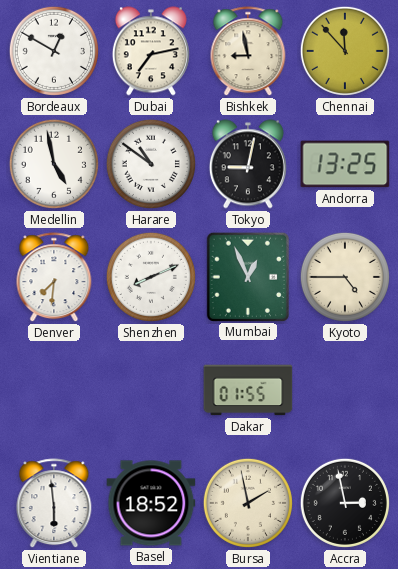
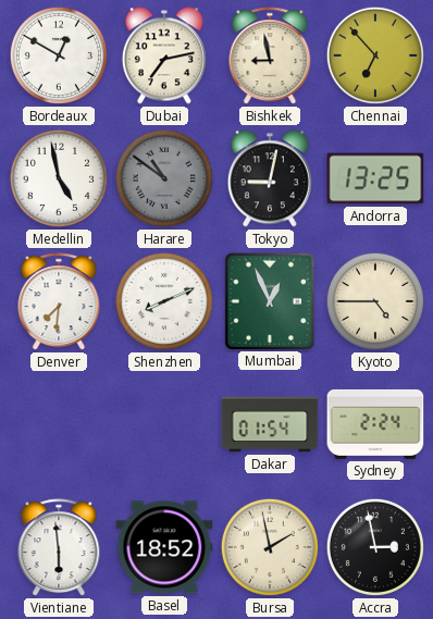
Chennai: 11:53 -> 6:53
Harare dial: white -> grey
Dakar: 01:55 -> 01:54
Sydney: none -> 2:24
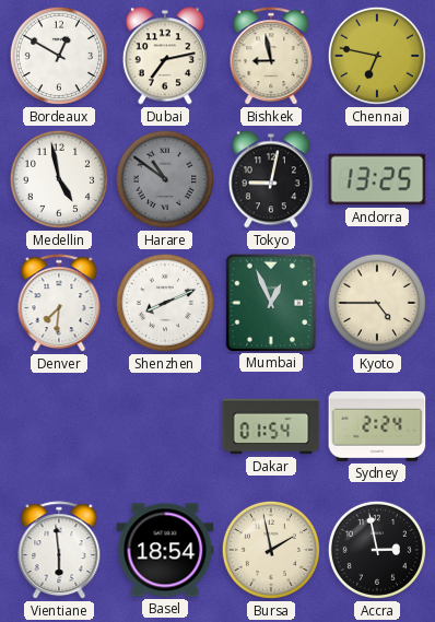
Chennai: 6:53 -> 6:47
Basel: 18:52 -> 18:54
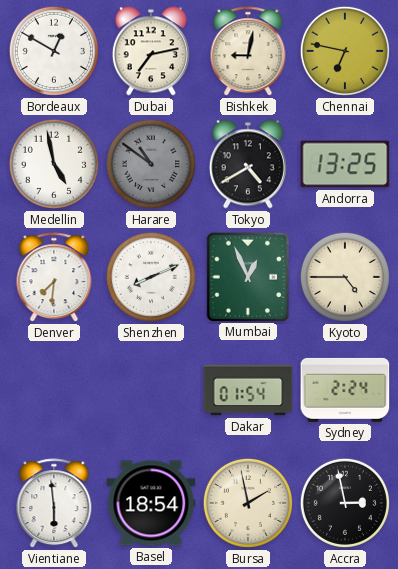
Bishkek: 8:58 -> 9:02
Tokyo: 9:02 -> 4:40
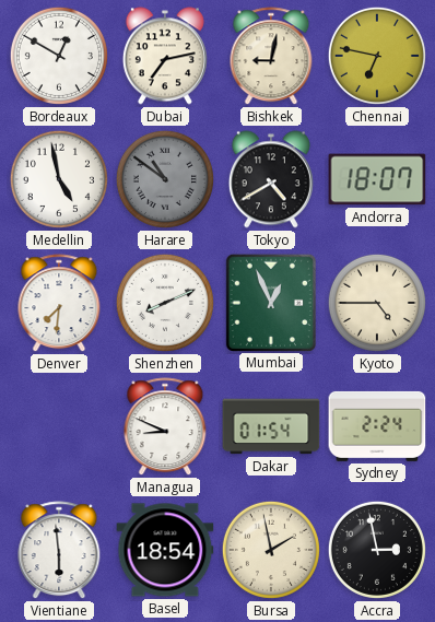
Andorra: 13:25 -> 18:07
Managua: none -> 8:49
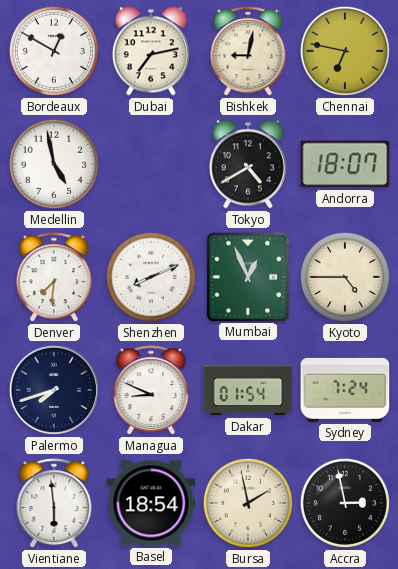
Harare: 10:51 -> none
Palermo: none -> 7:42
Sydney: 2:24 -> 7:24
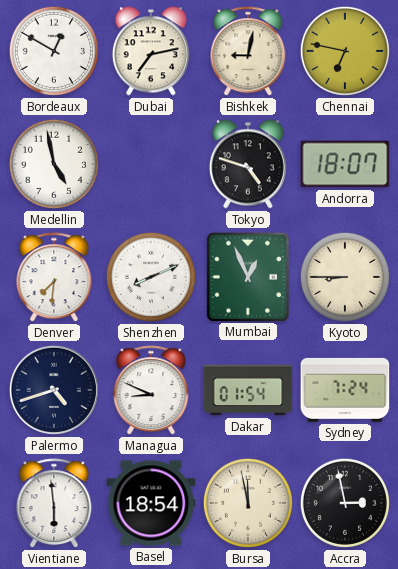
Tokyo: 4:40 -> 4:48
Kyoto: 4:45 -> 8:45
Palermo: 7:42 -> 4:42
Bursa: 1:58 -> 11:58
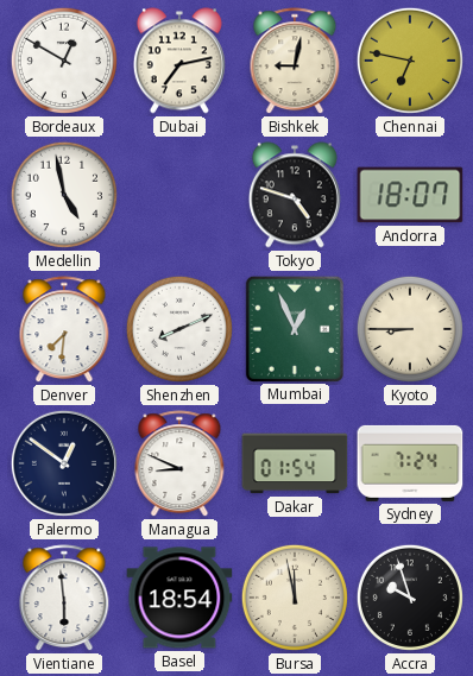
Palermo: 4:42 -> 12:51
Accra: 2:58 -> 9:57
